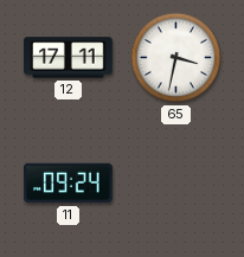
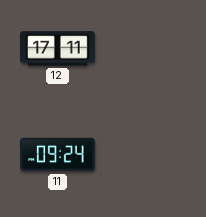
65: 3:32 -> none
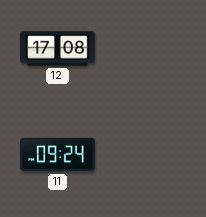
12: 17:11 -> 17:08
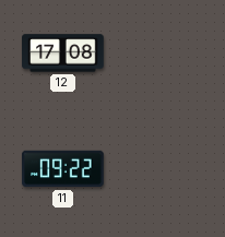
11: 09:24 -> 09:22
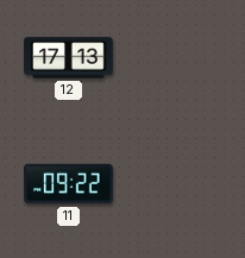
12: 17:08 -> 17:13
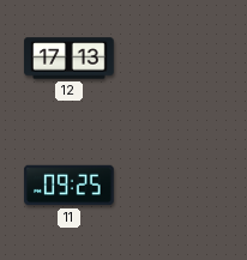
11: 09:22 -> 09:25
